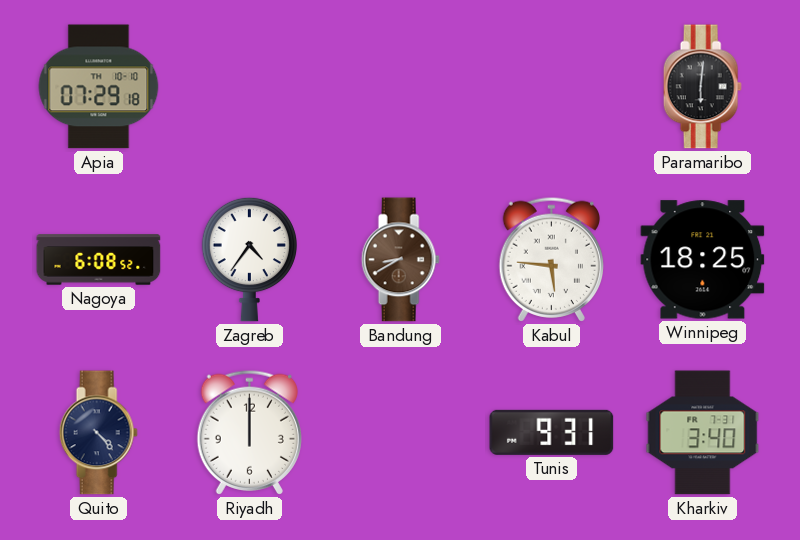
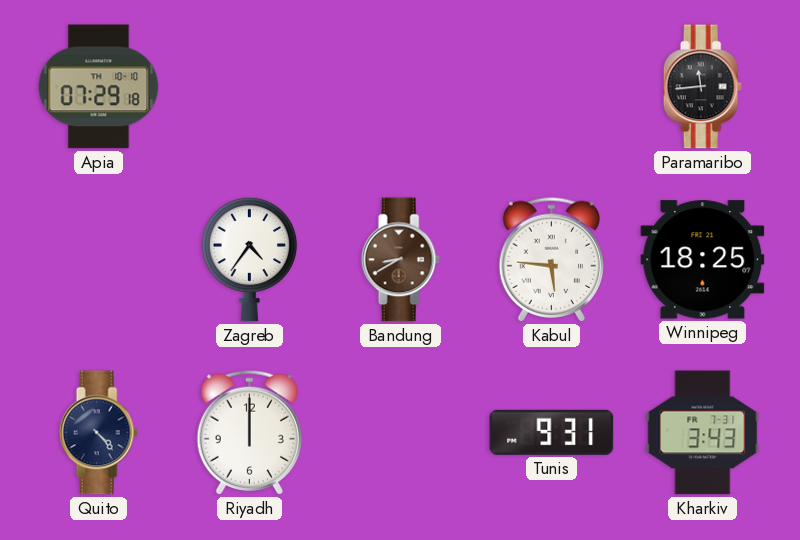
Paramaribo: 6:01 -> 11:44
Nagoya: 6:08 -> none
Kharkiv: 3:40 -> 3:43
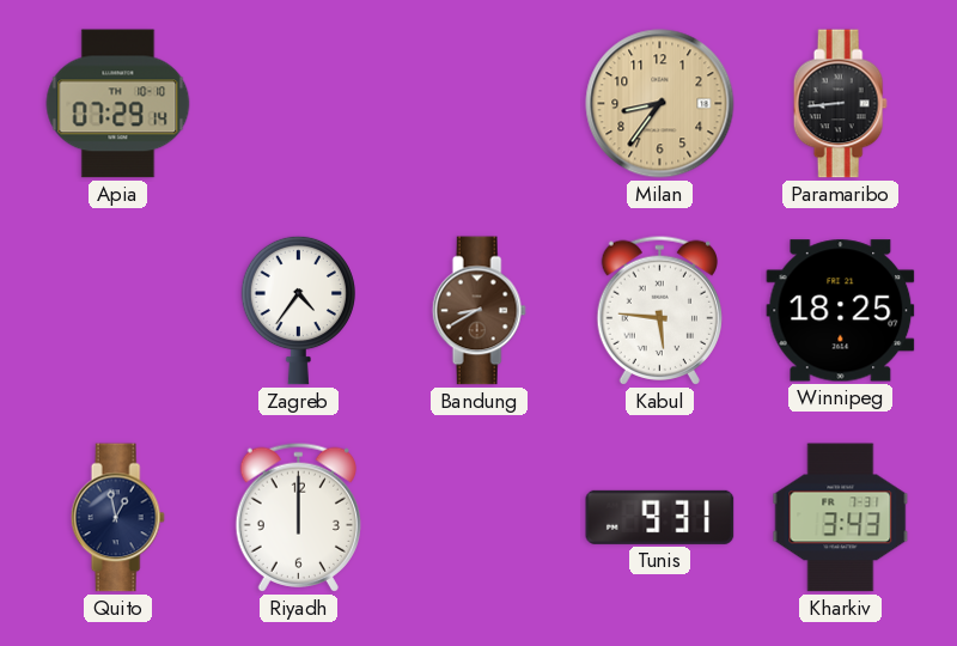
Apia: 07:29:18 -> 07:29:14
Milan: none -> 8:36
Paramaribo: 11:44 -> 8:44
Quito: 4:23 -> 12:58
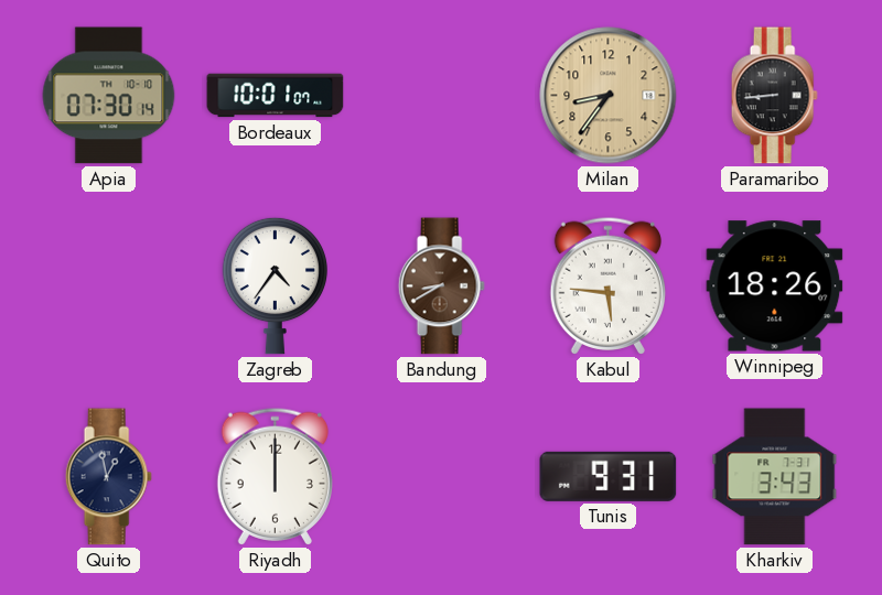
Apia: 07:29 -> 07:30
Bordeaux: none -> 10:01
Winnipeg: 18:25 -> 18:26
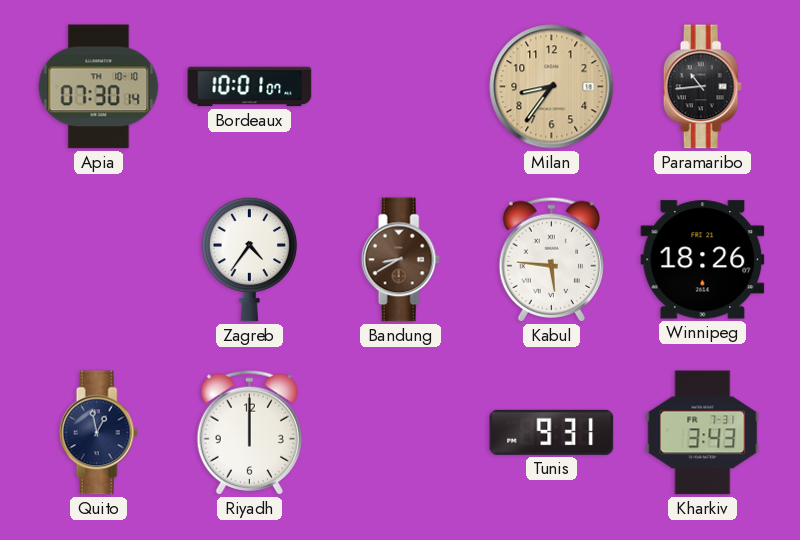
Paramaribo: 8:44 -> 10:44
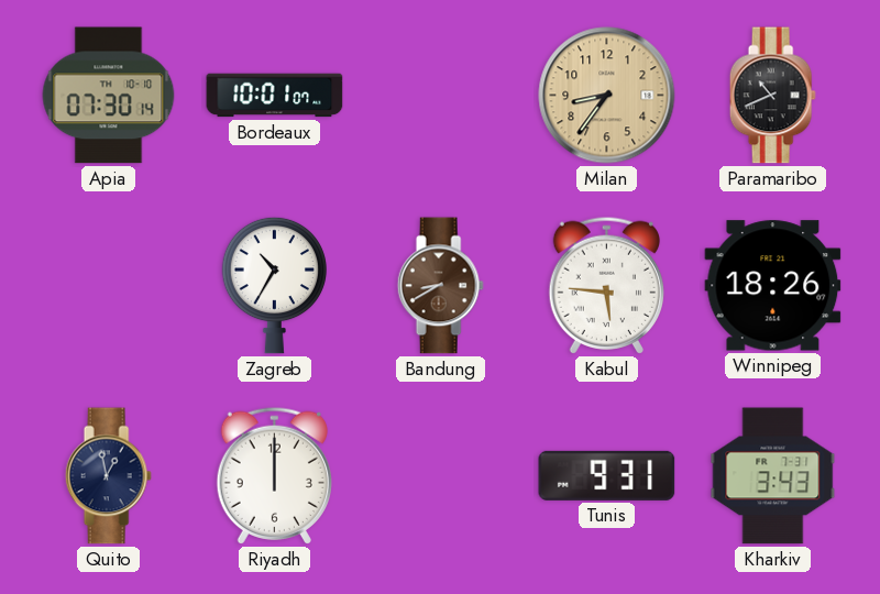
Paramaribo: 10:44 -> 10:41
Zagreb: 4:36 -> 10:35
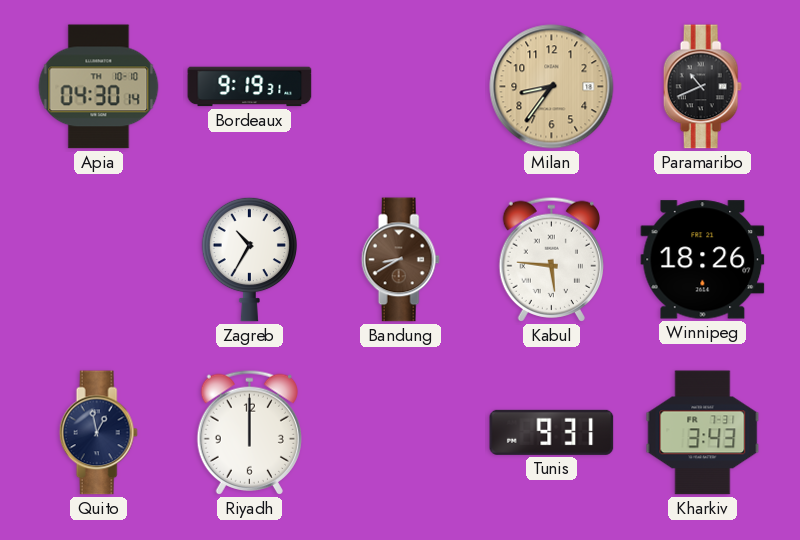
Apia: 07:30 -> 04:30
Bordeaux: 10:01 -> 9:19
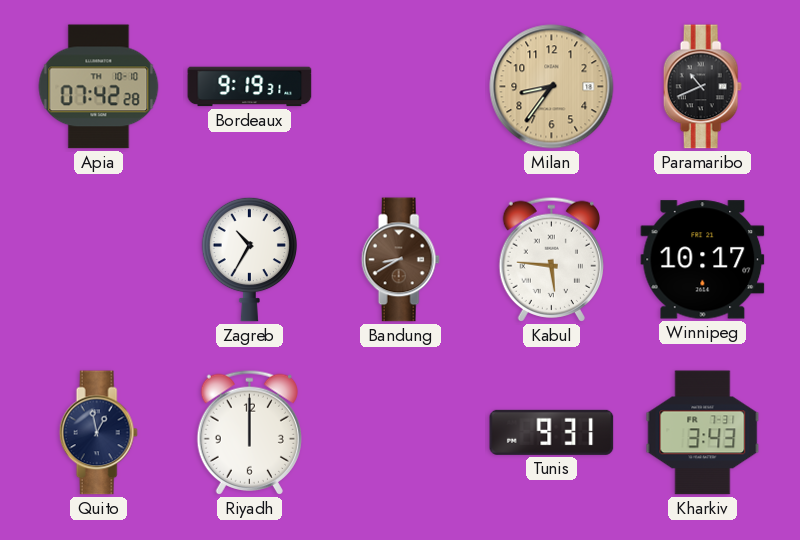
Apia: 04:30 -> 07:42
Winnipeg: 18:26 -> 10:17
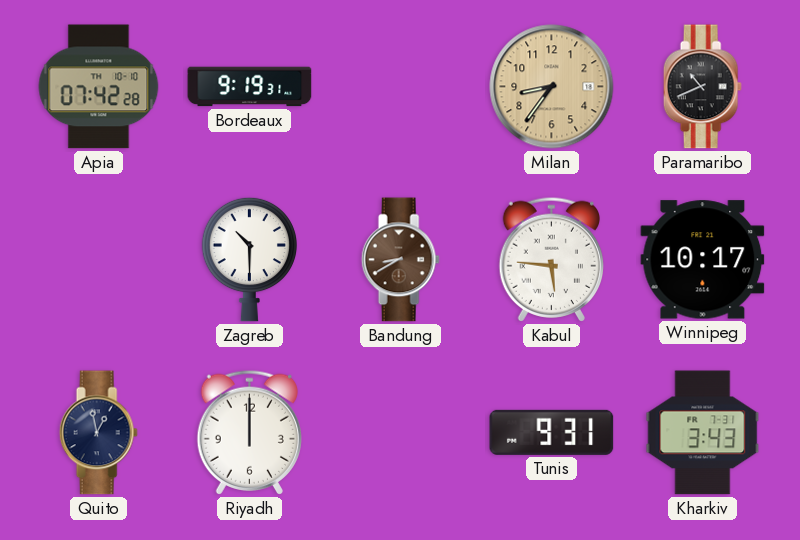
Zagreb: 10:35 -> 10:30
